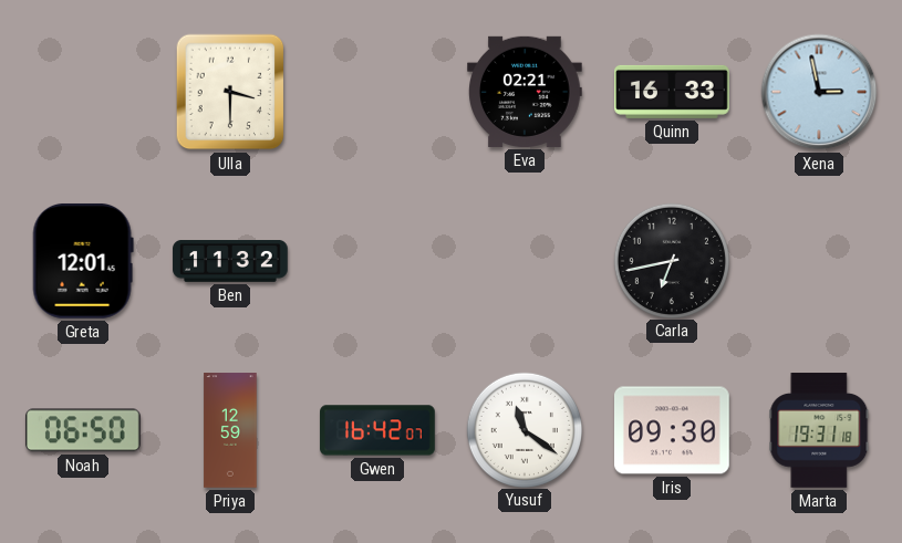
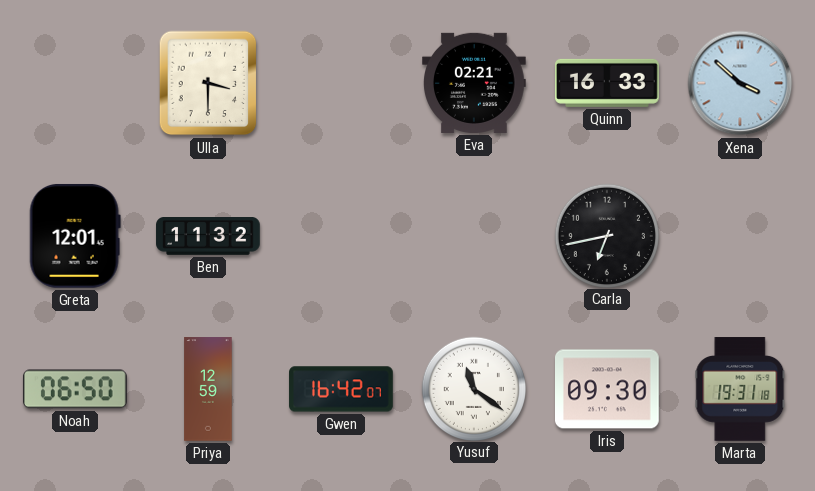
Xena: 2:58 -> 3:52
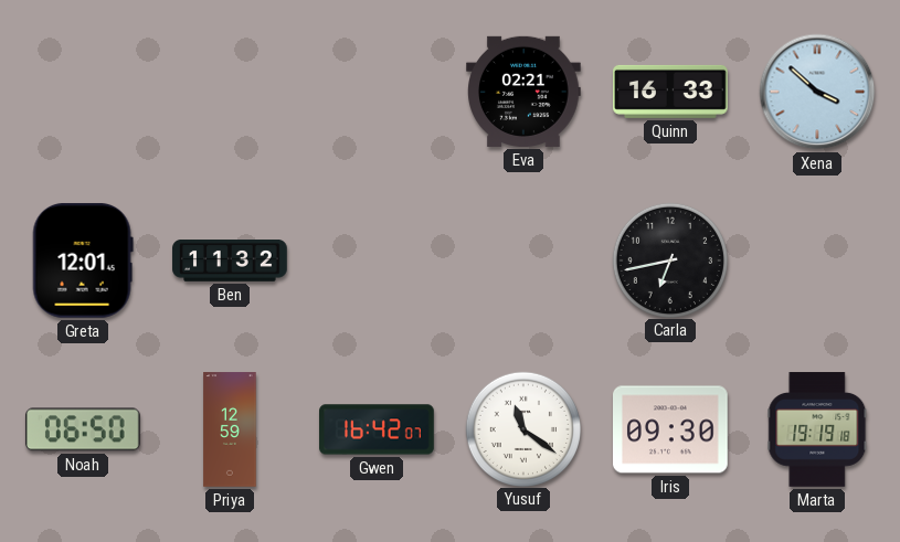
Ulla: 3:30 -> none
Marta: 19:31 -> 19:19
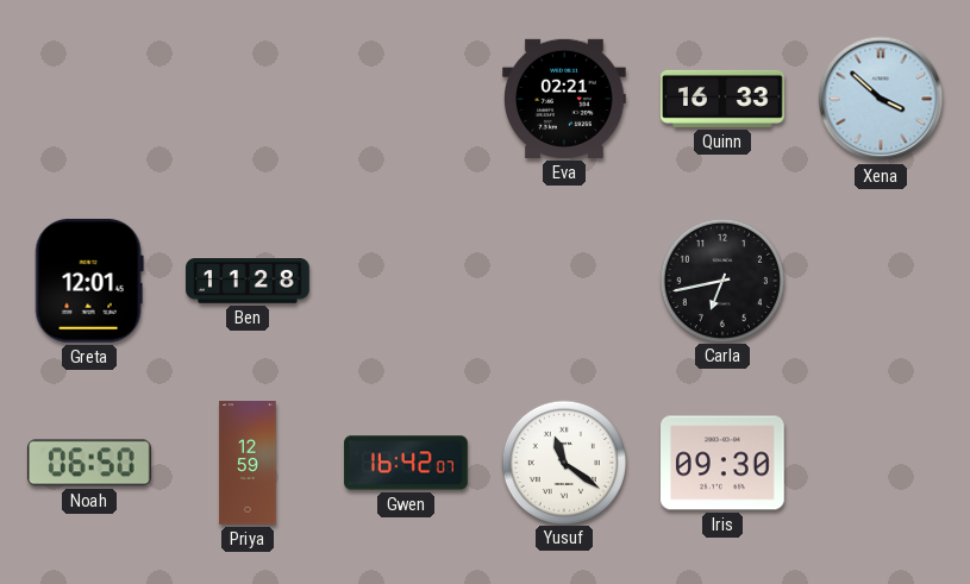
Ben: 11:32 -> 11:28
Marta: 19:19 -> none
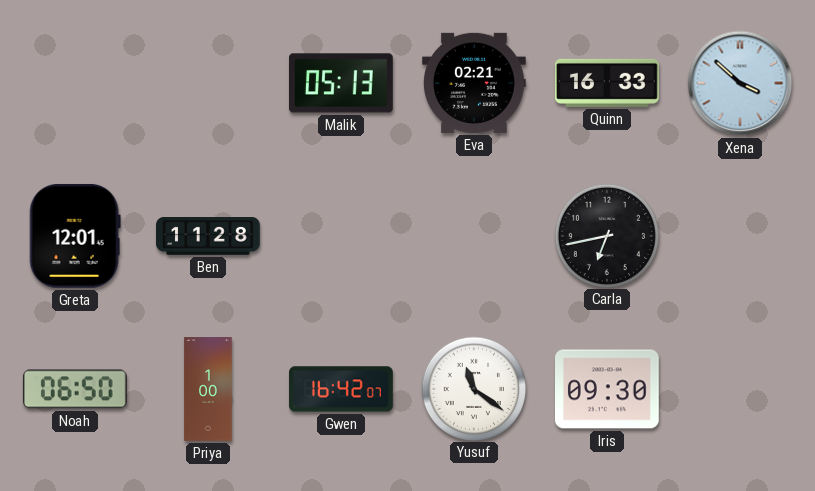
Malik: none -> 05:13
Priya: 12:59 -> 1:00
